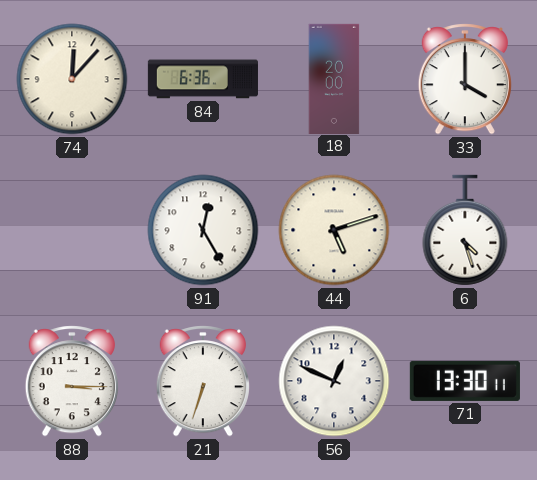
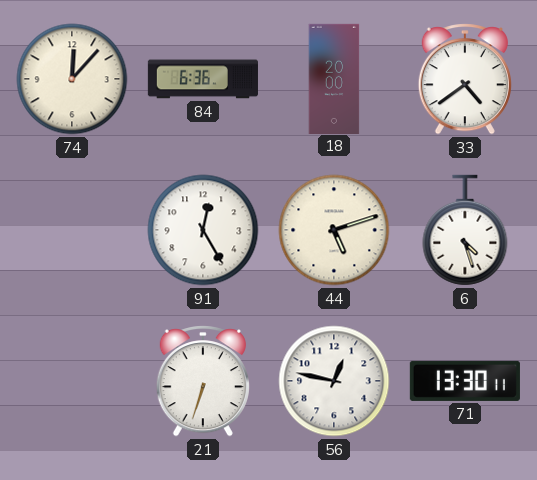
33: 4:00 -> 4:39
88: 3:15 -> none
56: 12:49 -> 12:47
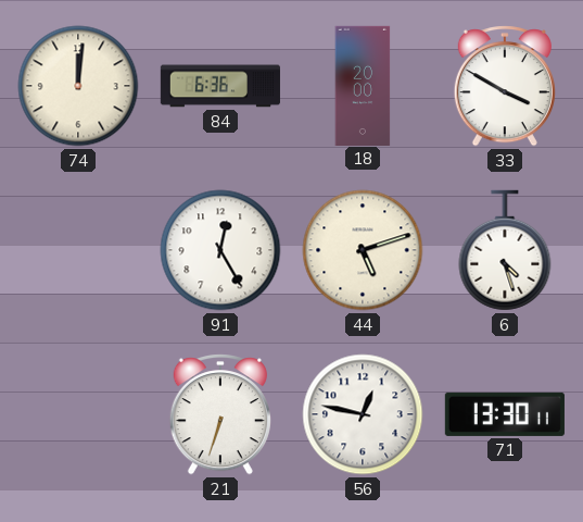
74: 12:07 -> 12:01
33: 4:39 -> 3:50
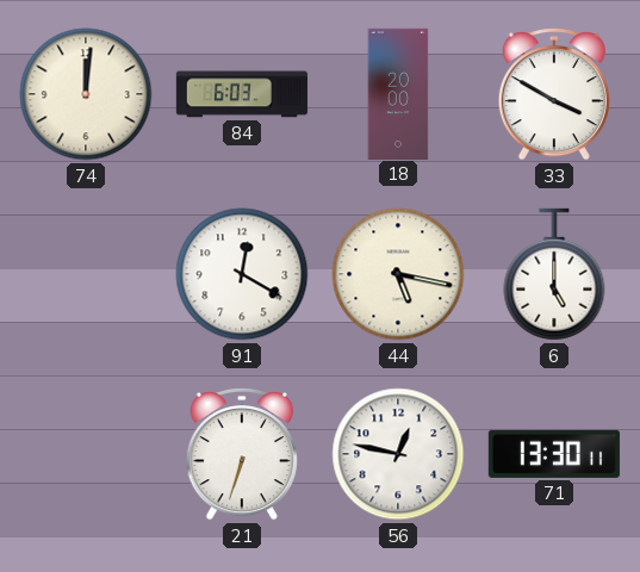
84: 6:36 -> 6:03
91: 12:25 -> 12:20
44: 5:12 -> 5:17
6: 4:27 -> 5:00
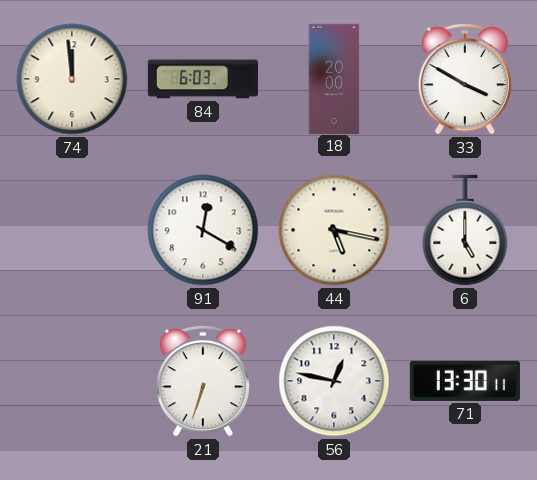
74: 12:01 -> 11:59
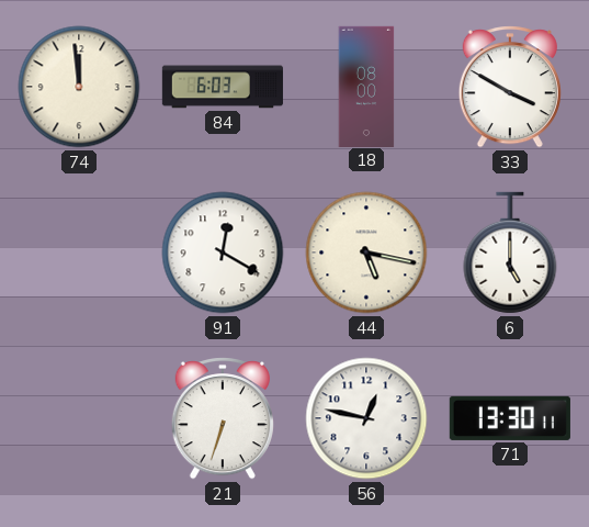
18: 20:00 -> 08:00
